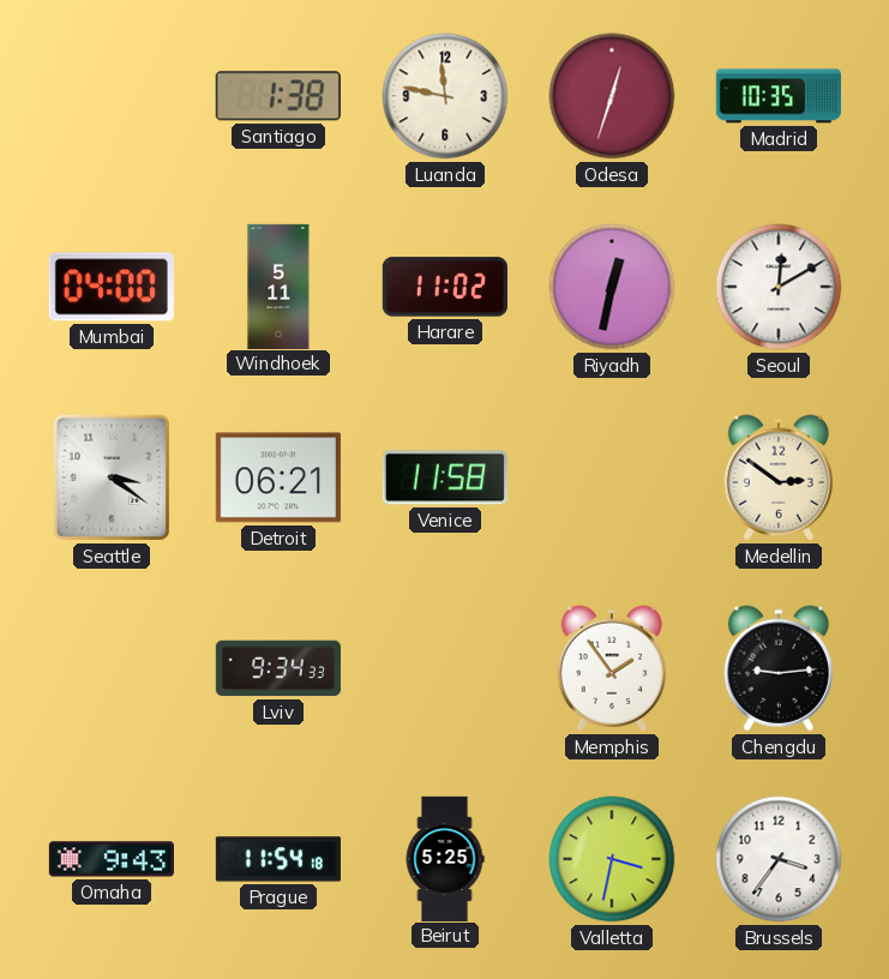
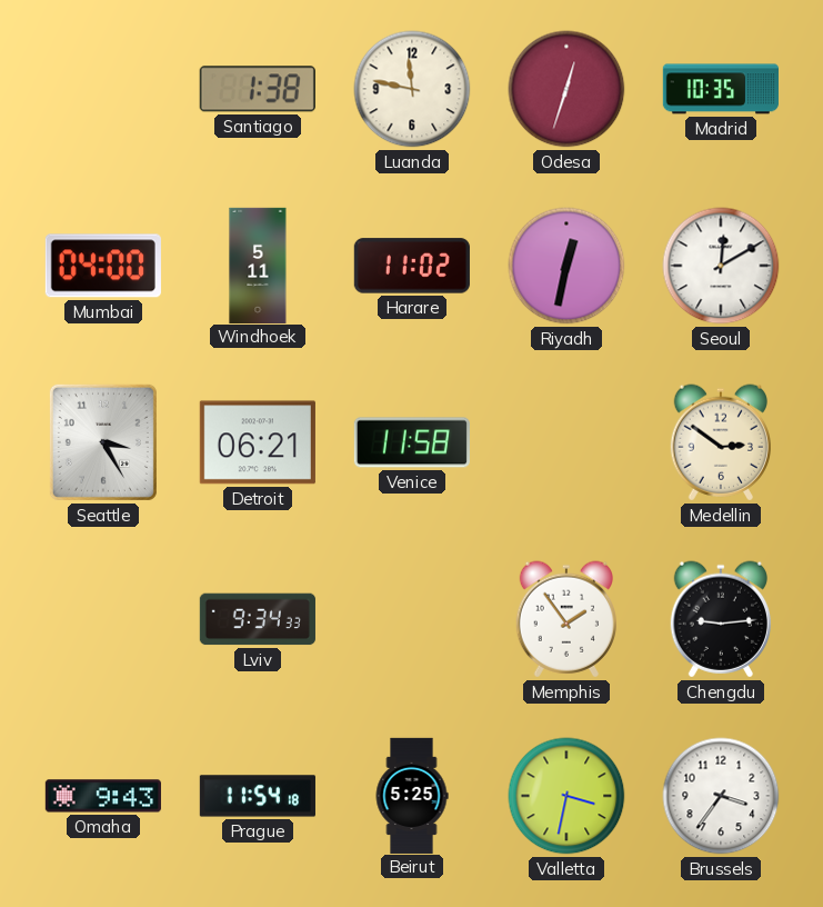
Seattle: 3:21 -> 3:25
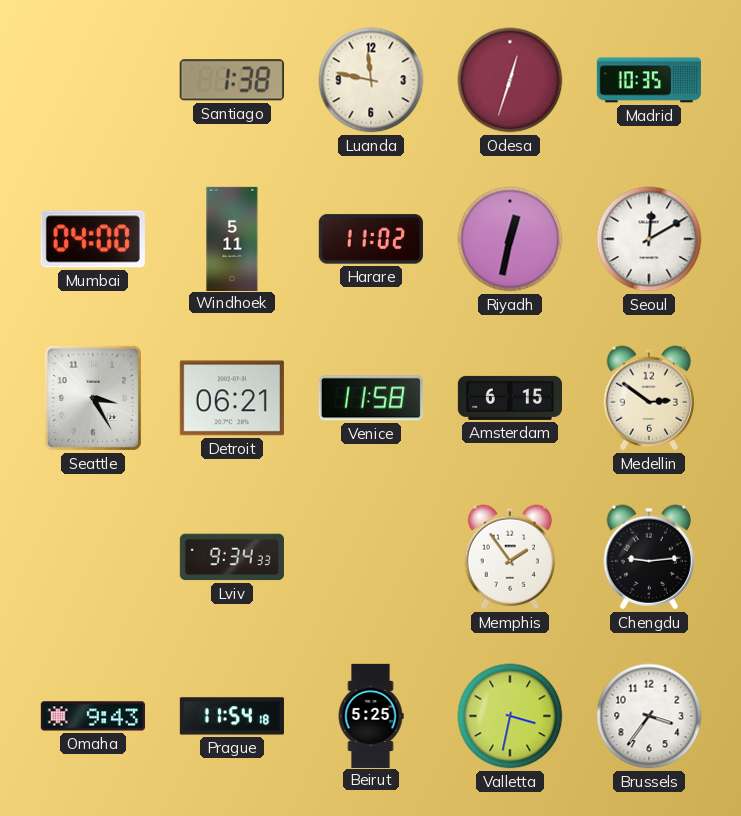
Amsterdam: none -> 6:15
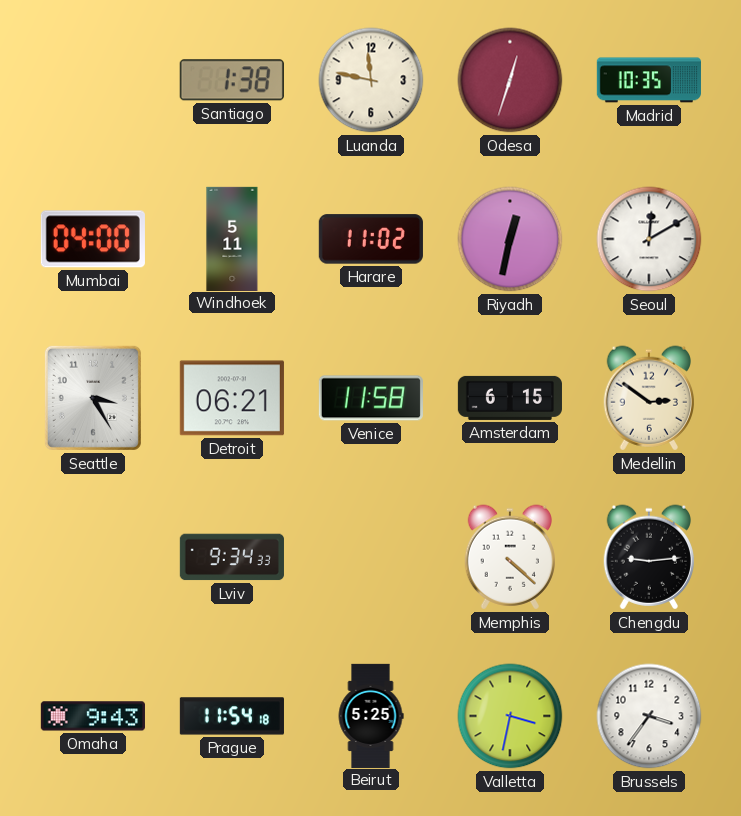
Memphis: 1:54 -> 4:22
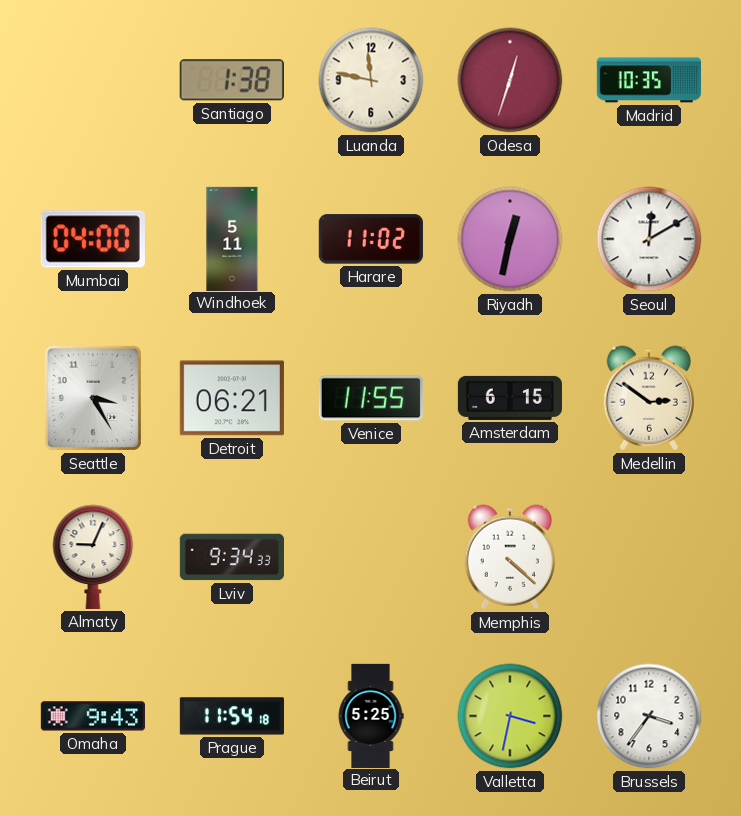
Venice: 11:58 -> 11:55
Almaty: none -> 9:04
Chengdu: 9:14 -> none
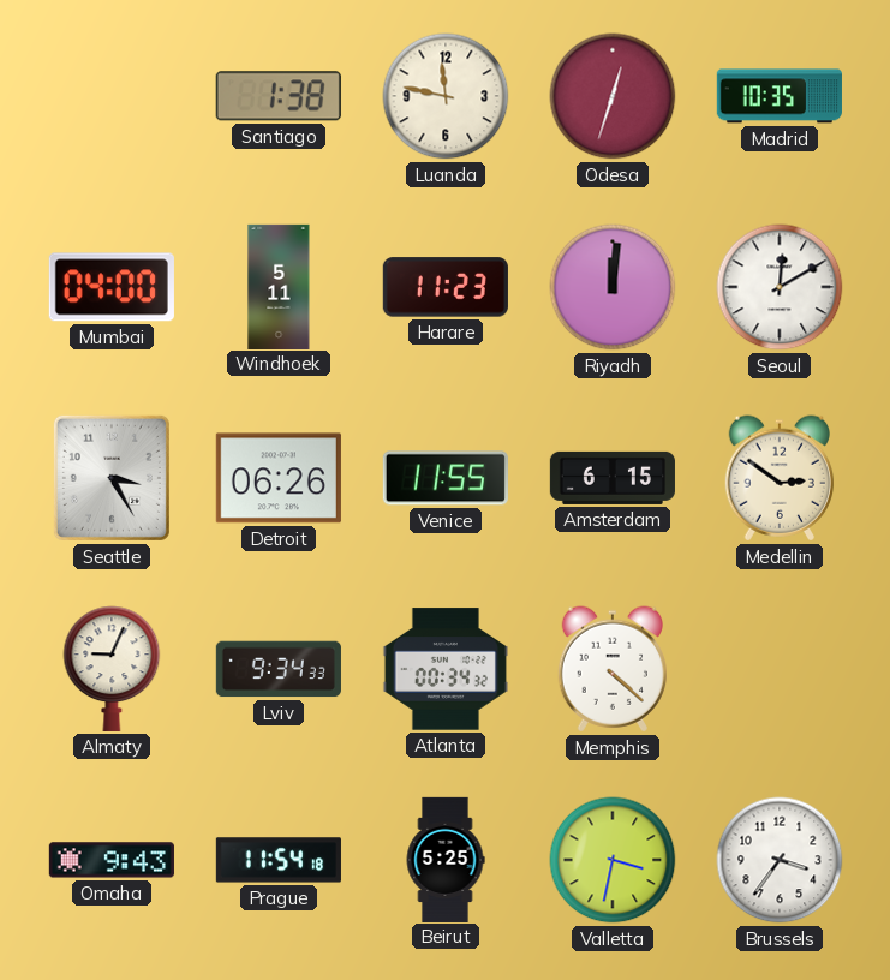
Harare: 11:02 -> 11:23
Riyadh: 12:32 -> 12:01
Detroit: 06:21 -> 06:26
Atlanta: none -> 00:34
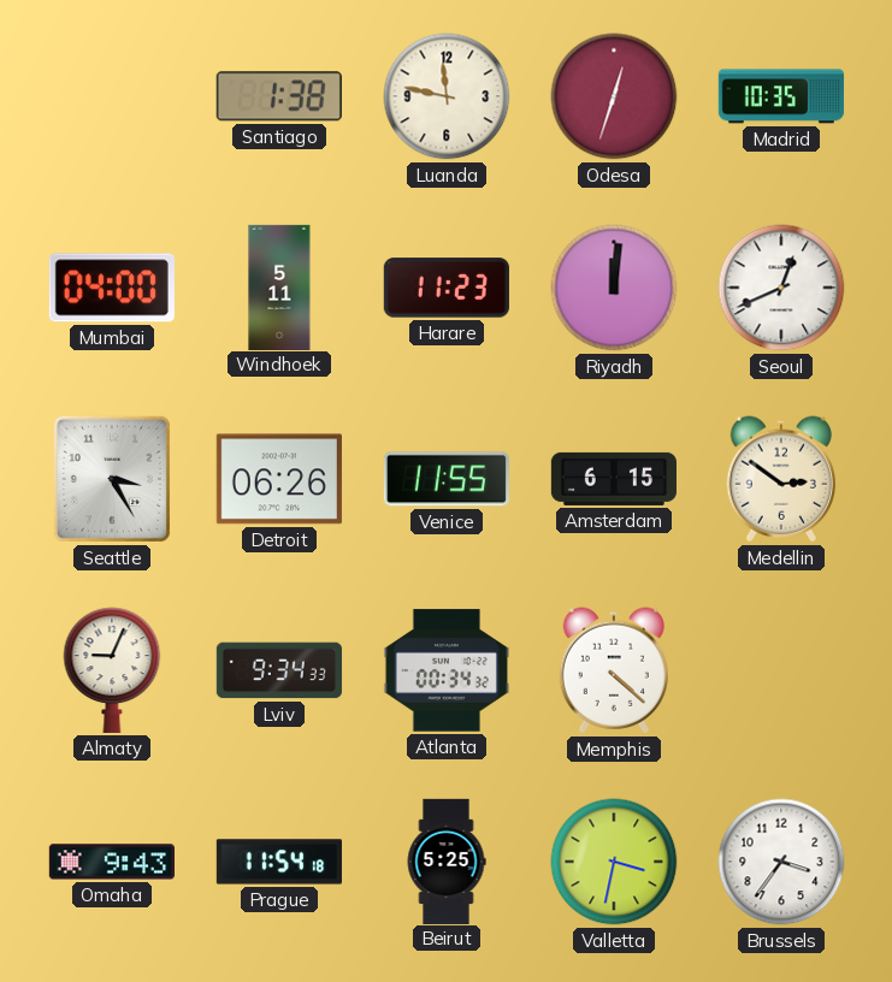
Seoul: 12:10 -> 12:41
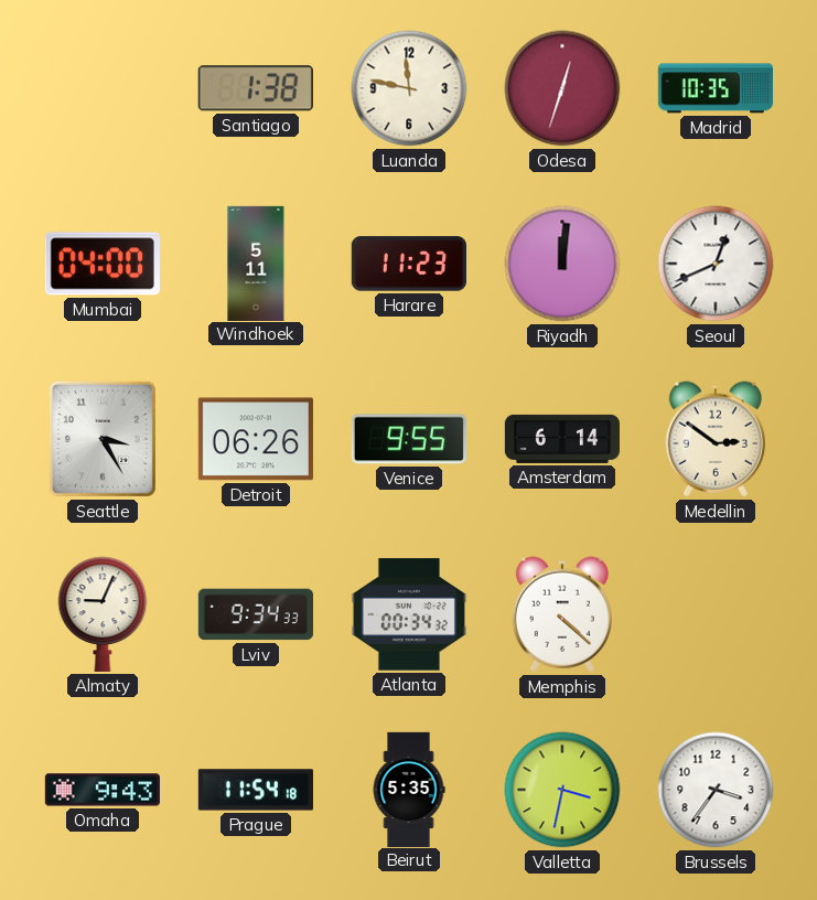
Venice: 11:55 -> 9:55
Amsterdam: 6:15 -> 6:14
Beirut: 5:25 -> 5:35
